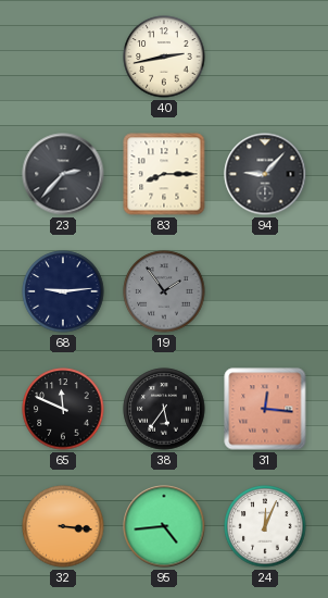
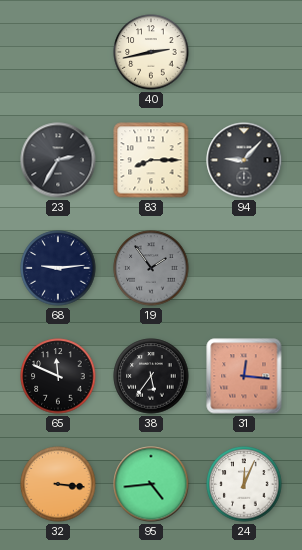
23: 2:37 -> 2:35
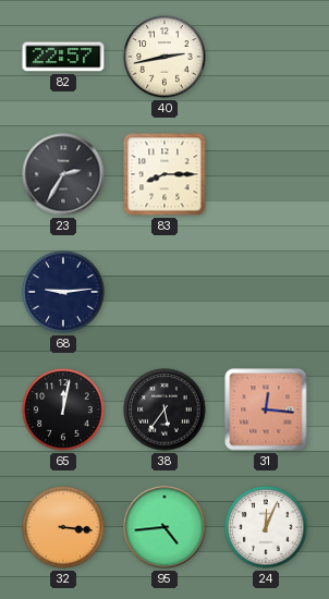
82: none -> 22:57
94: 9:07 -> none
19: 1:54 -> none
65: 11:49 -> 12:02
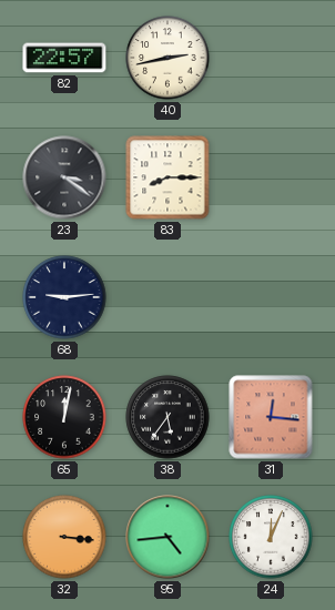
23: 2:35 -> 3:21
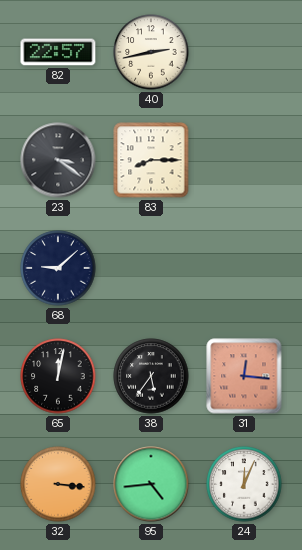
68: 9:14 -> 9:08
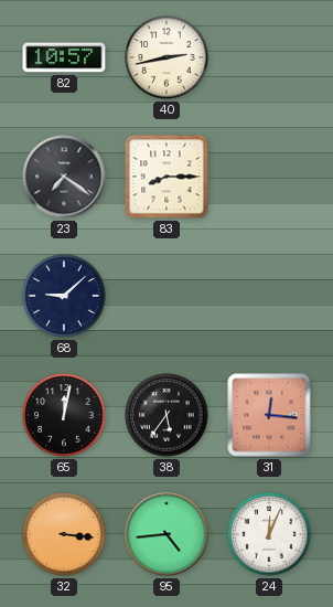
82: 22:57 -> 10:57
23: 3:21 -> 7:21
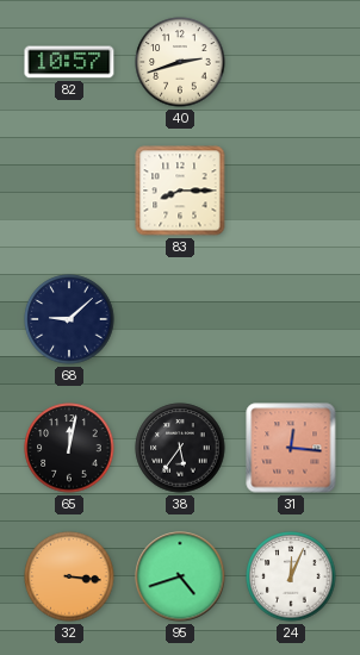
40: 2:43 -> 2:42
23: 7:21 -> none
95: 4:44 -> 4:42
